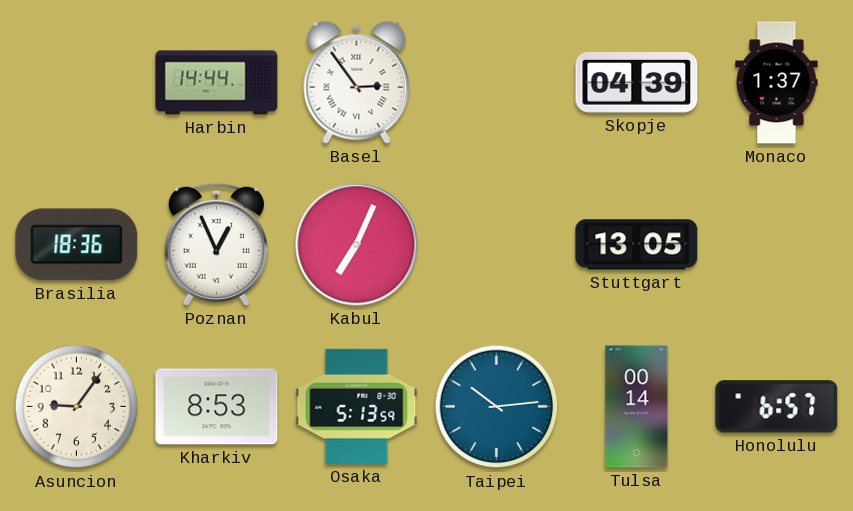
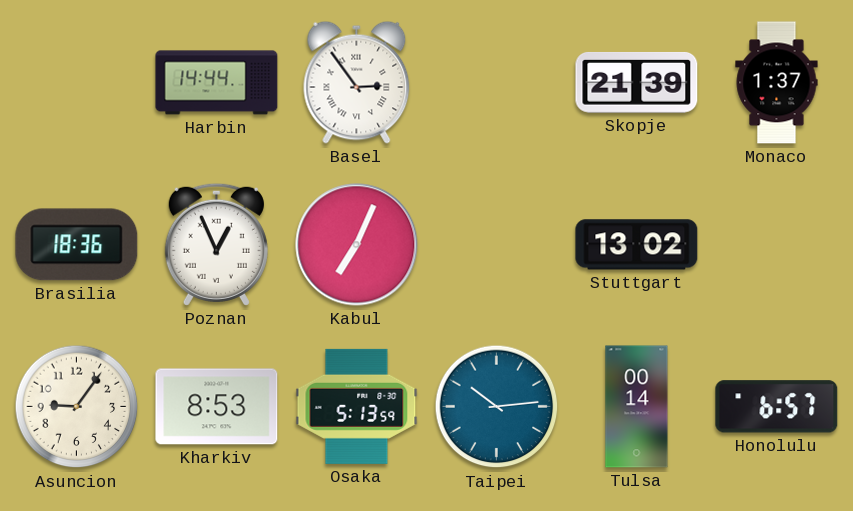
Skopje: 04:39 -> 21:39
Stuttgart: 13:05 -> 13:02
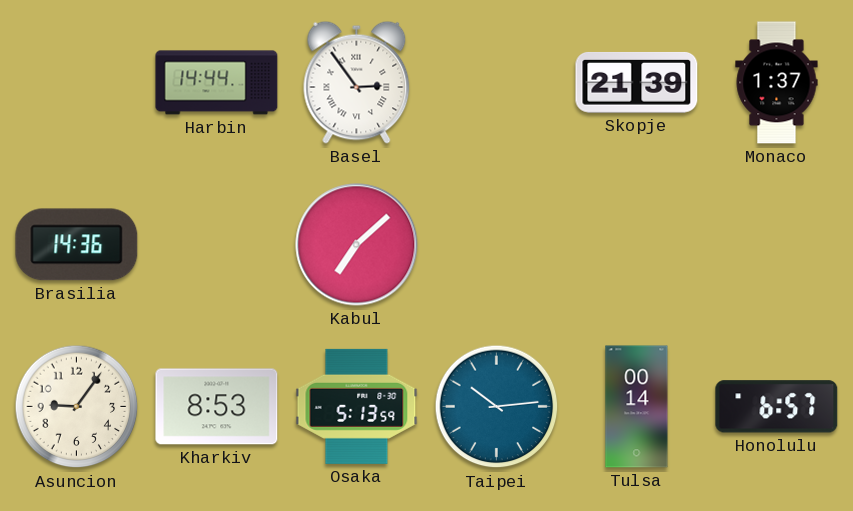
Brasilia: 18:36 -> 14:36
Poznan: 12:56 -> none
Kabul: 7:04 -> 7:08
Stuttgart: 13:02 -> none
